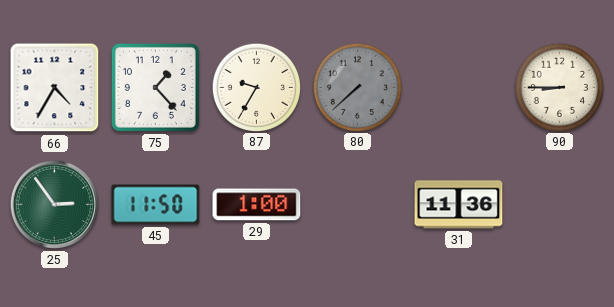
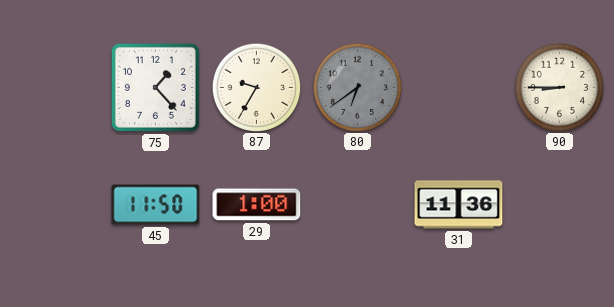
66: 4:35 -> none
80: 7:38 -> 6:39
25: 2:54 -> none
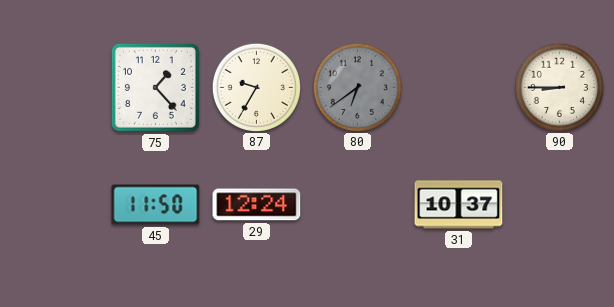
29: 1:00 -> 12:24
31: 11:36 -> 10:37
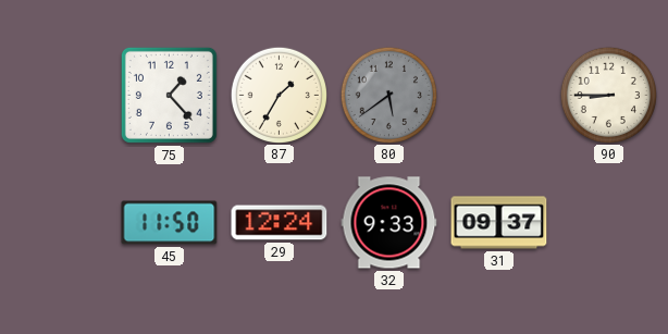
87: 9:35 -> 1:35
80: 6:39 -> 5:39
32: none -> 9:33
31: 10:37 -> 09:37
